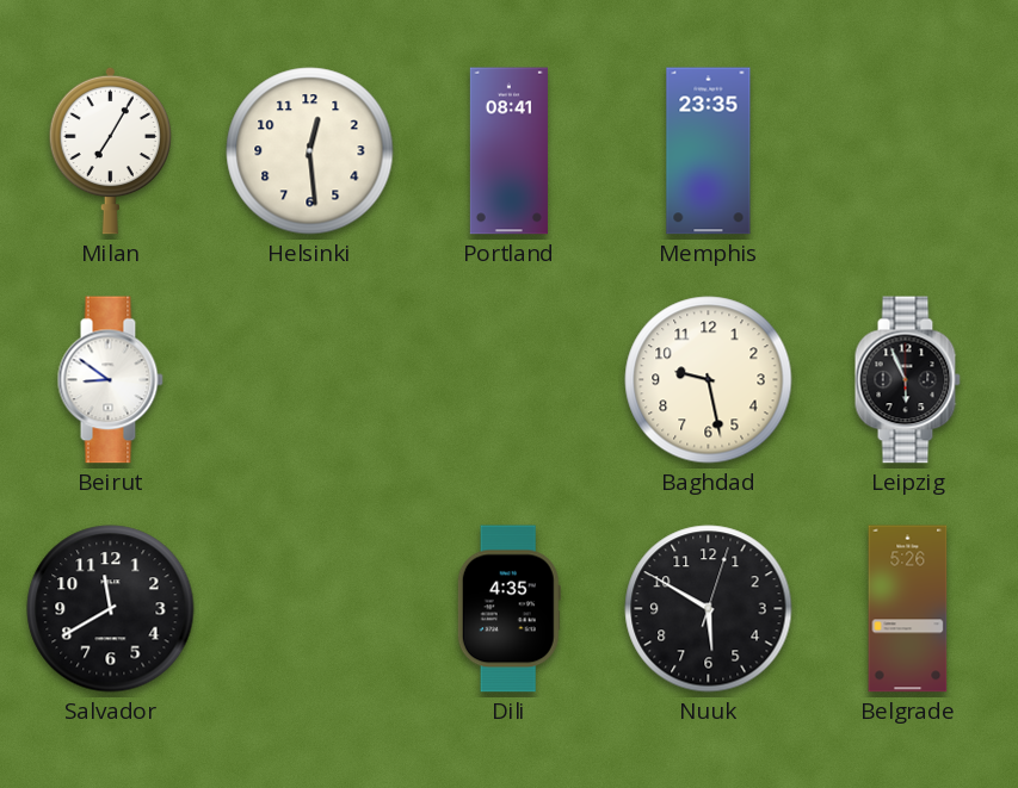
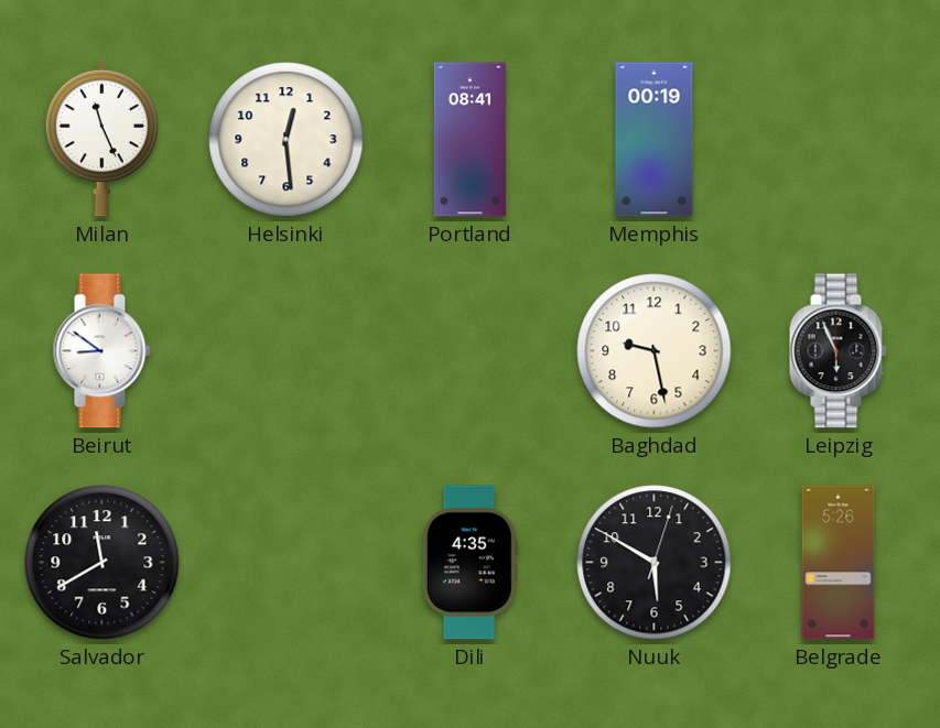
Milan: 7:05 -> 11:26
Memphis: 23:35 -> 00:19
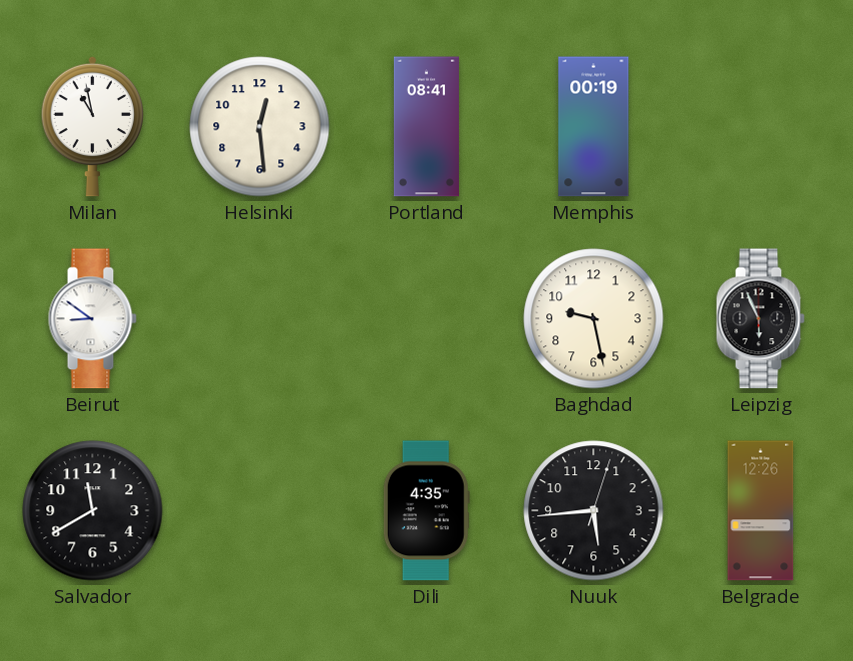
Milan: 11:26 -> 10:58
Nuuk: 5:50 -> 5:44
Belgrade: 5:26 -> 12:26
